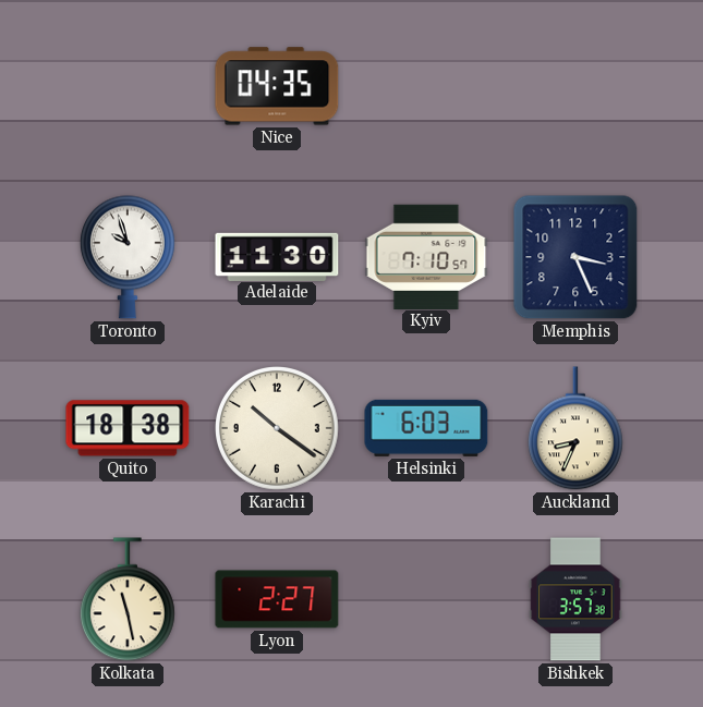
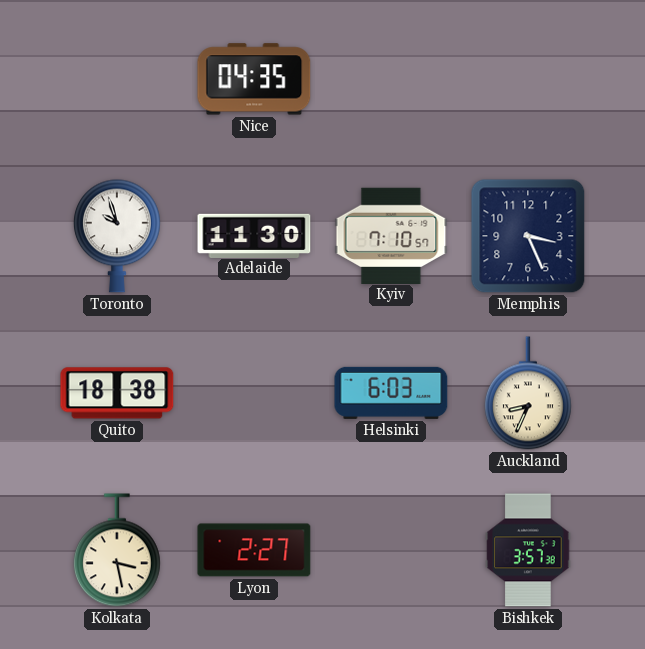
Karachi: 10:21 -> none
Kolkata: 11:28 -> 3:28
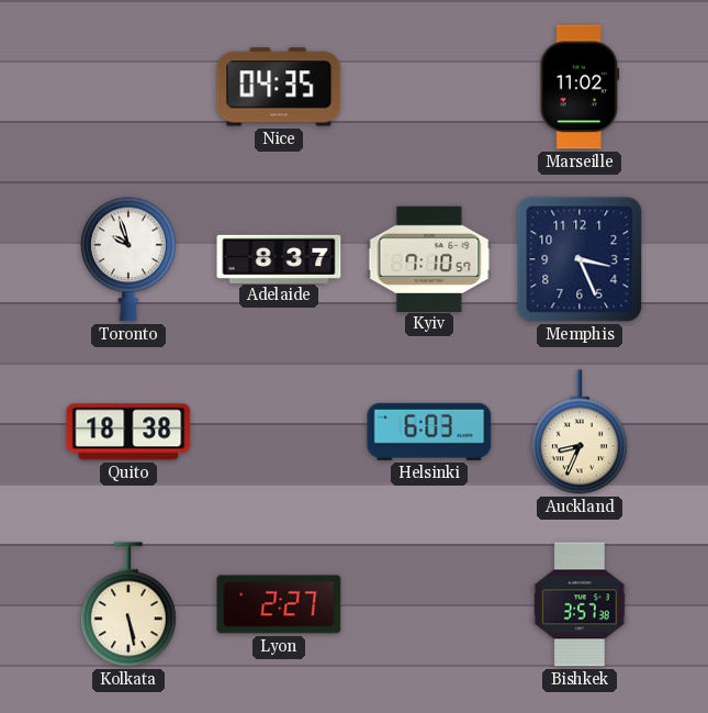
Marseille: none -> 11:02
Adelaide: 11:30 -> 8:37
Kolkata: 3:28 -> 5:28
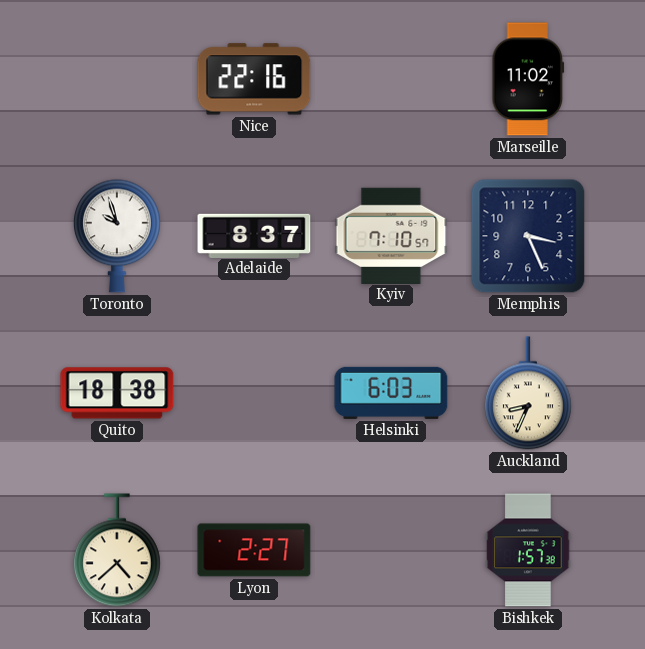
Nice: 04:35 -> 22:16
Kolkata: 5:28 -> 4:38
Bishkek: 3:57 -> 1:57
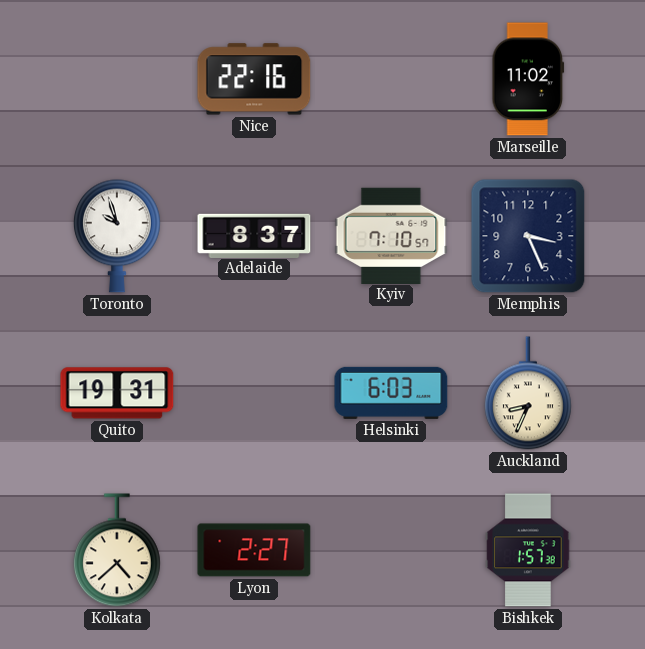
Quito: 18:38 -> 19:31
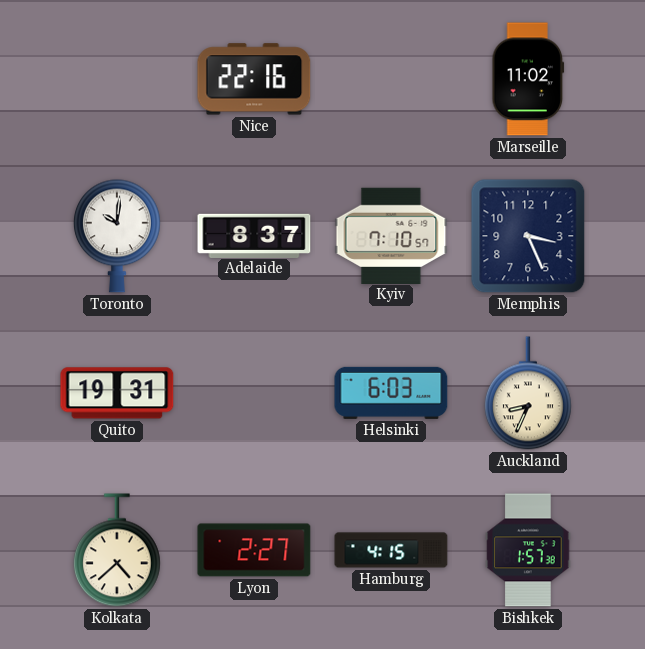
Toronto: 9:57 -> 10:01
Hamburg: none -> 4:15
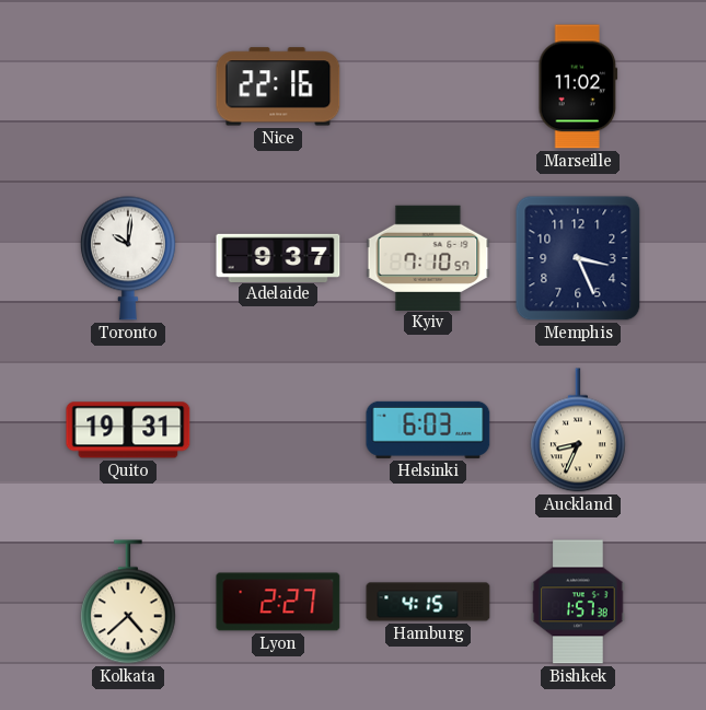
Adelaide: 8:37 -> 9:37
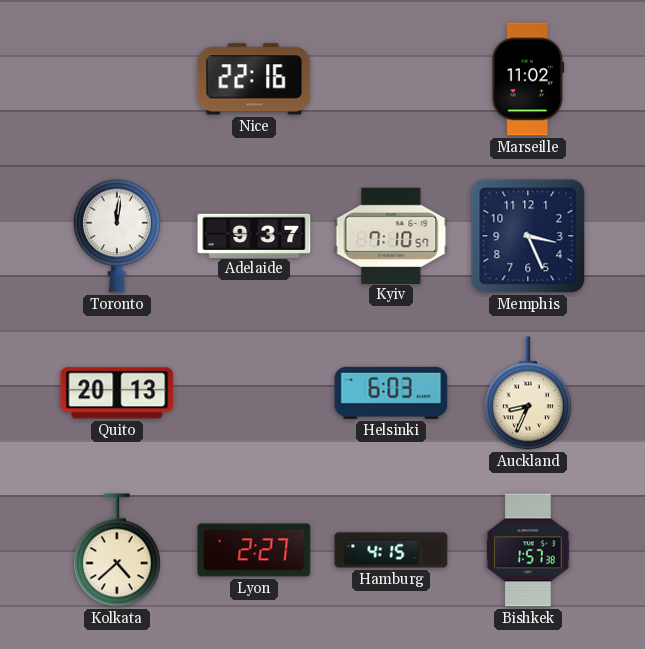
Toronto: 10:01 -> 12:01
Quito: 19:31 -> 20:13
